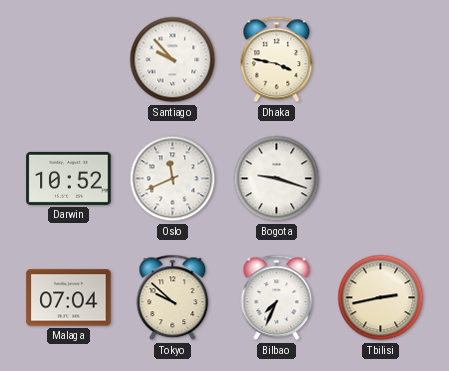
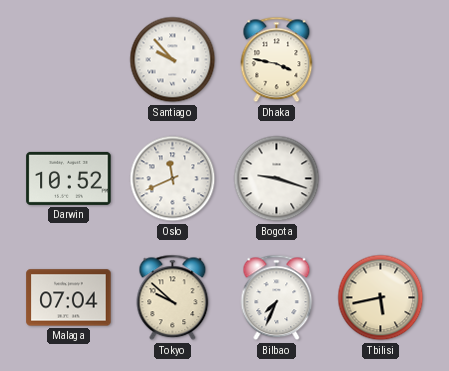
Tbilisi: 2:43 -> 5:43
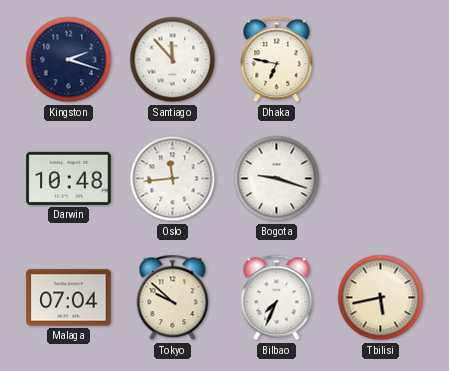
Kingston: none -> 2:18
Santiago: 9:53 -> 11:53
Dhaka: 3:47 -> 6:47
Darwin: 10:52 -> 10:48
Oslo: 11:41 -> 11:44
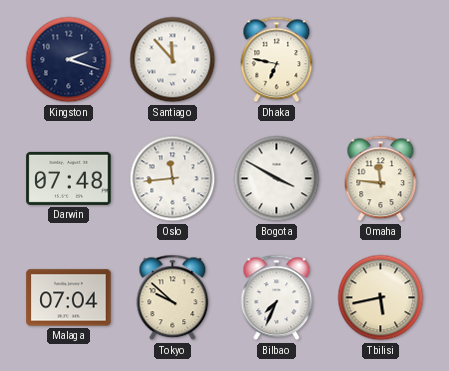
Darwin: 10:48 -> 07:48
Bogota: 9:18 -> 3:50
Omaha: none -> 11:46
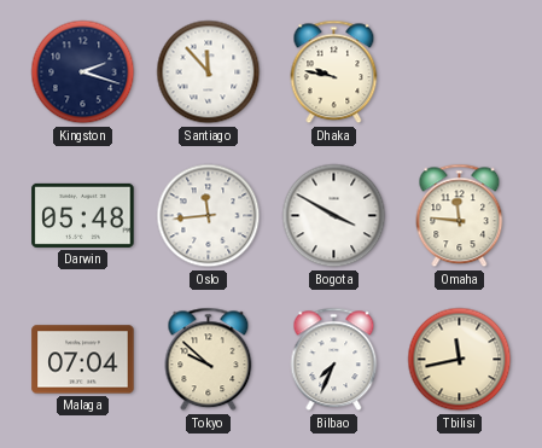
Dhaka: 6:47 -> 9:47
Darwin: 07:48 -> 05:48
Tbilisi: 5:43 -> 11:43
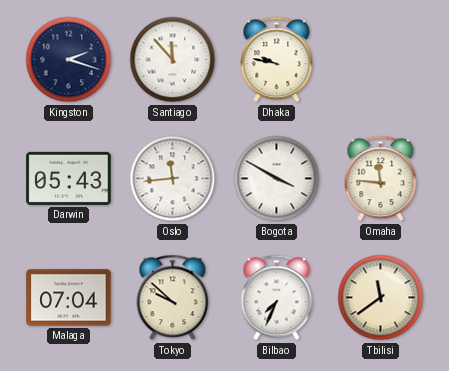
Darwin: 05:48 -> 05:43
Tbilisi: 11:43 -> 11:39
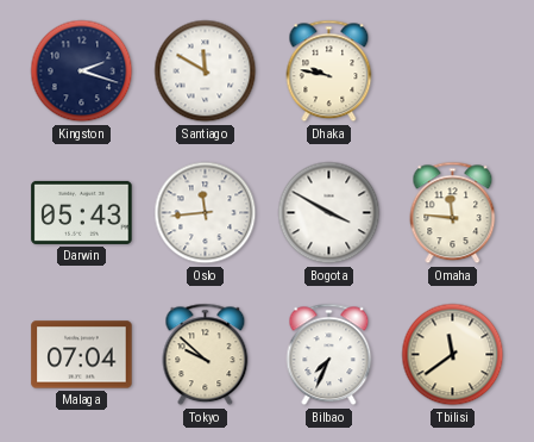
Santiago: 11:53 -> 11:50
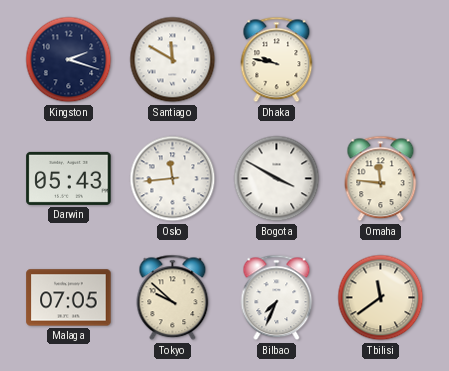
Malaga: 07:04 -> 07:05
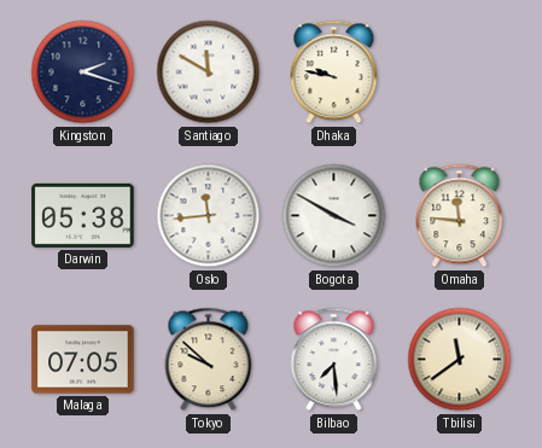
Darwin: 05:43 -> 05:38
Bilbao: 7:34 -> 7:29
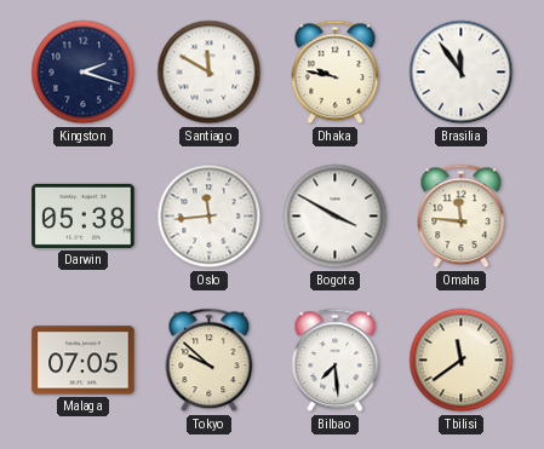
Brasilia: none -> 11:54
